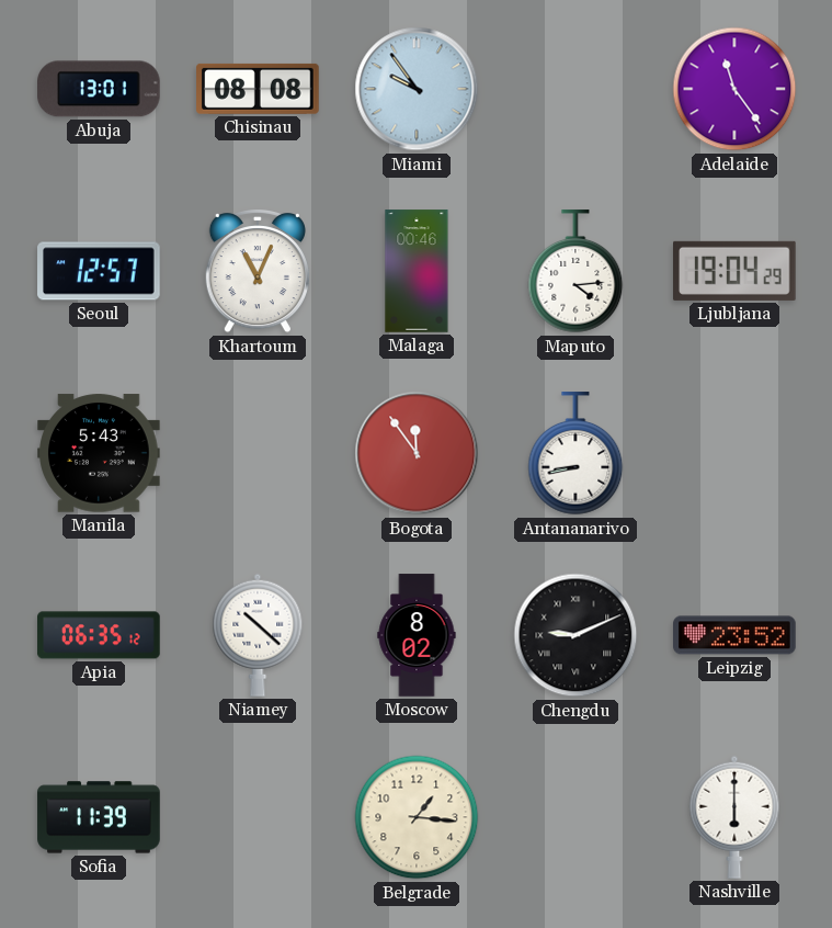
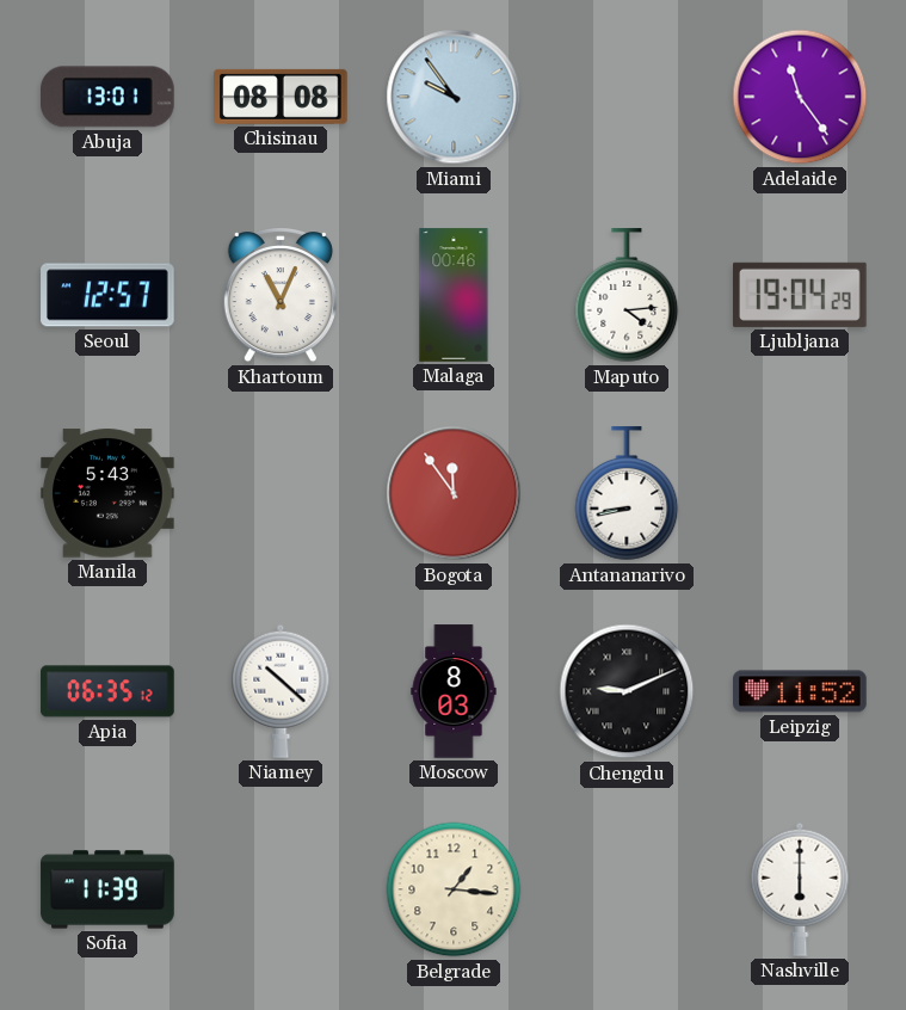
Moscow: 8:02 -> 8:03
Leipzig: 23:52 -> 11:52
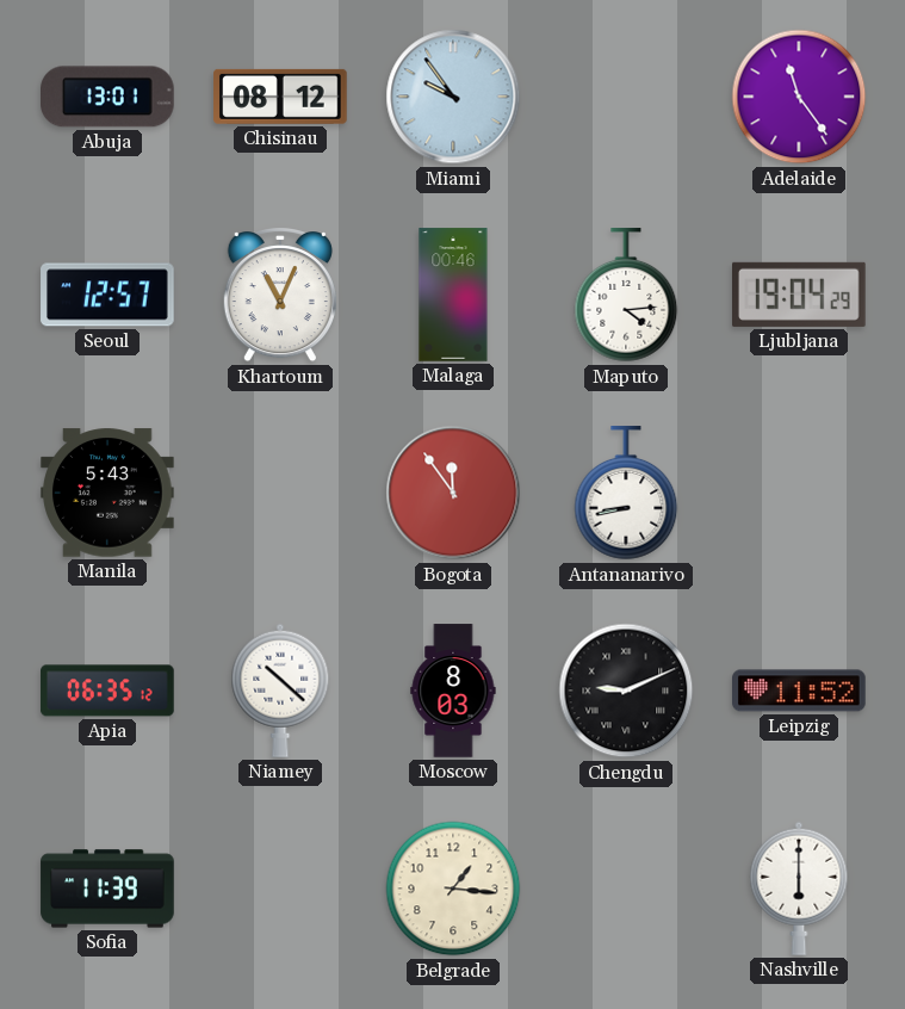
Chisinau: 08:08 -> 08:12
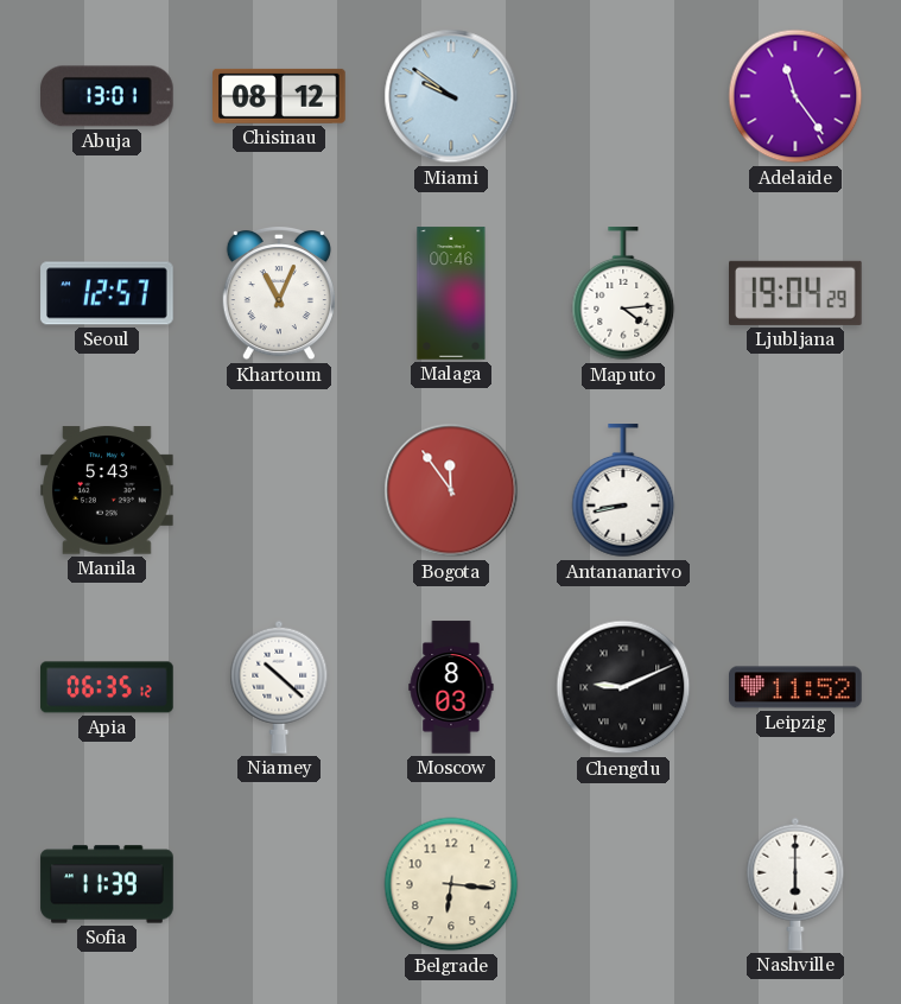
Miami: 9:54 -> 9:51
Belgrade: 1:16 -> 6:16
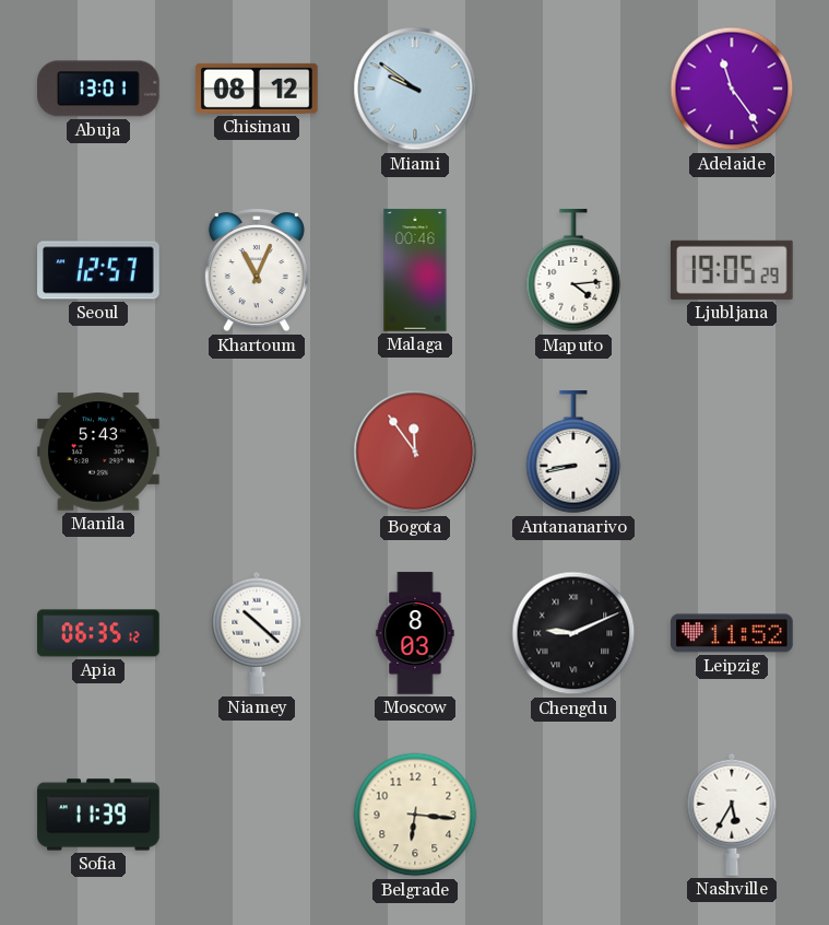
Ljubljana: 19:04 -> 19:05
Nashville: 6:00 -> 5:35
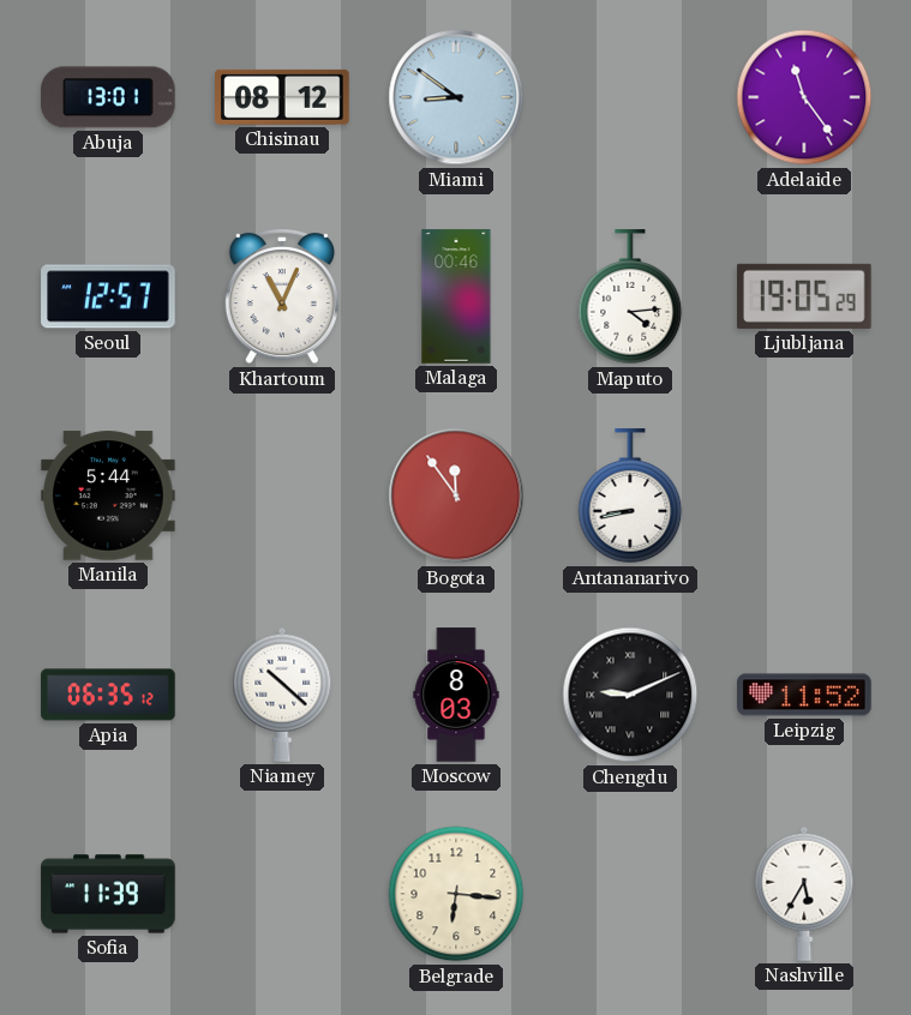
Miami: 9:51 -> 8:51
Manila: 5:43 -> 5:44
